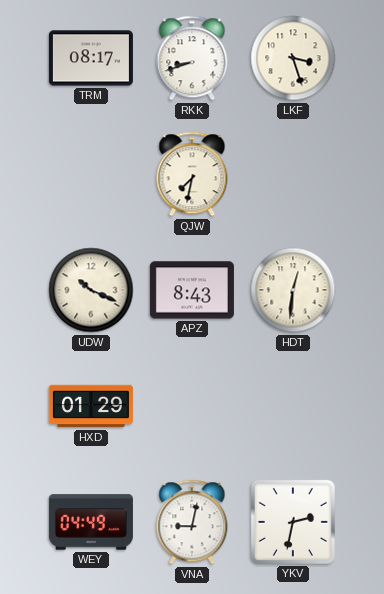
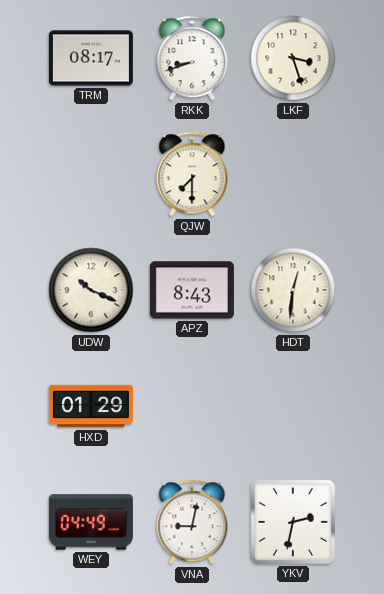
QJW: 7:32 -> 7:30
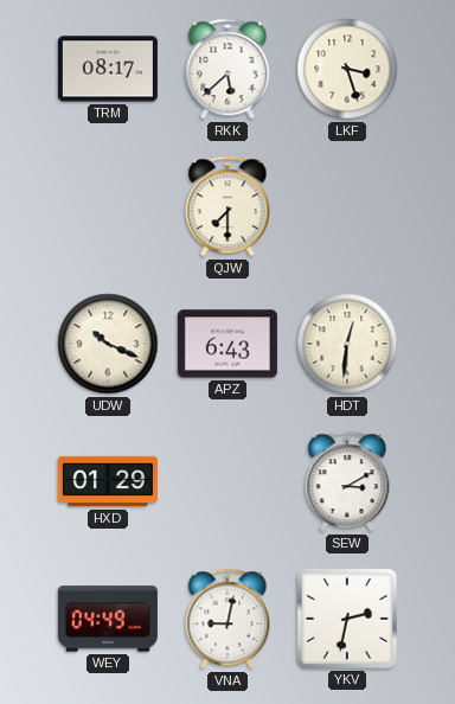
RKK: 8:42 -> 5:38
APZ: 8:43 -> 6:43
SEW: none -> 3:10
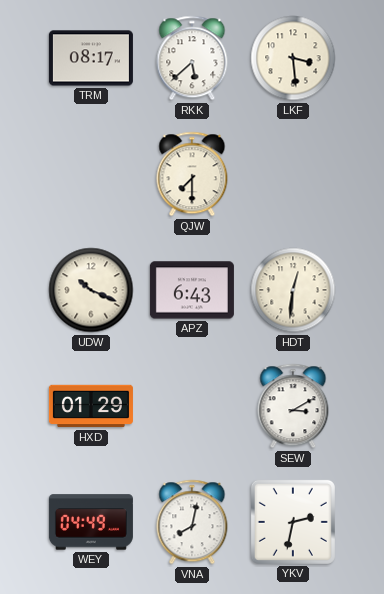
LKF: 3:27 -> 3:29
VNA: 9:02 -> 8:02
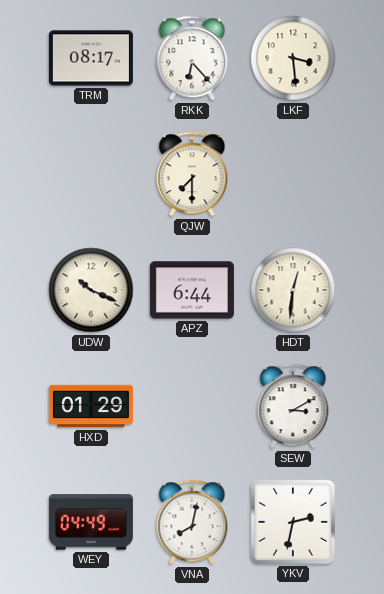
RKK: 5:38 -> 6:23
APZ: 6:43 -> 6:44
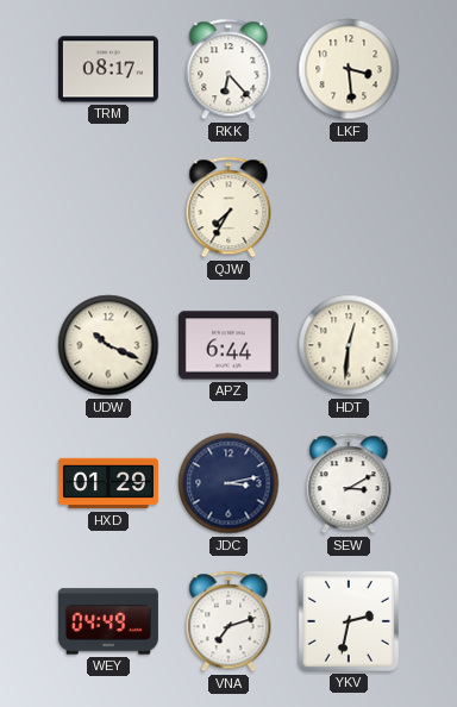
QJW: 7:30 -> 7:35
JDC: none -> 3:13
VNA: 8:02 -> 7:12
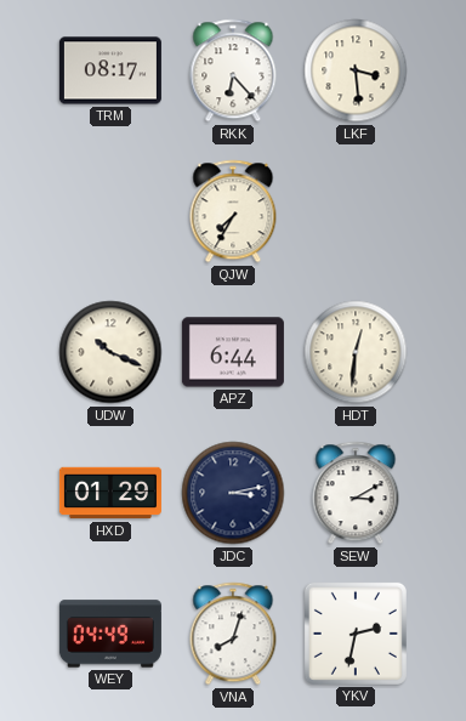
VNA: 7:12 -> 8:03
